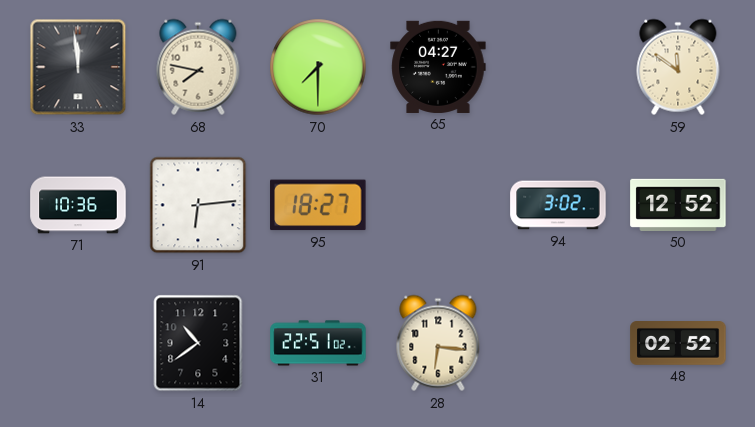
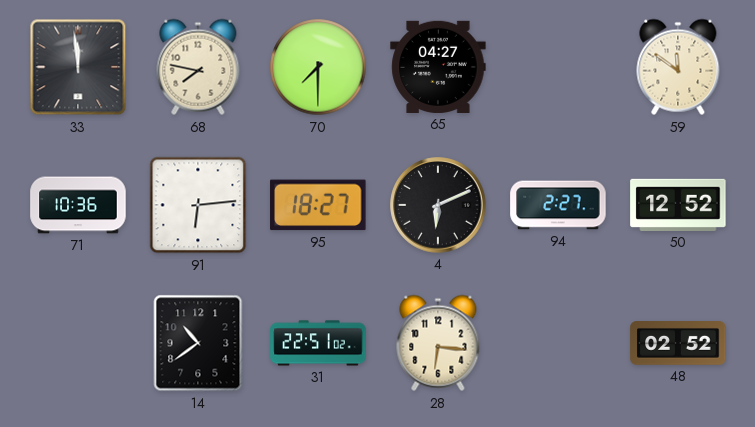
4: none -> 6:11
94: 3:02 -> 2:27
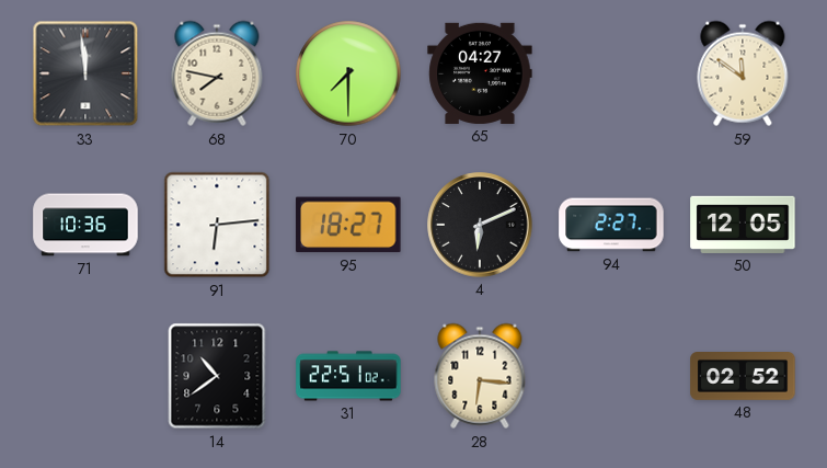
50: 12:52 -> 12:05
